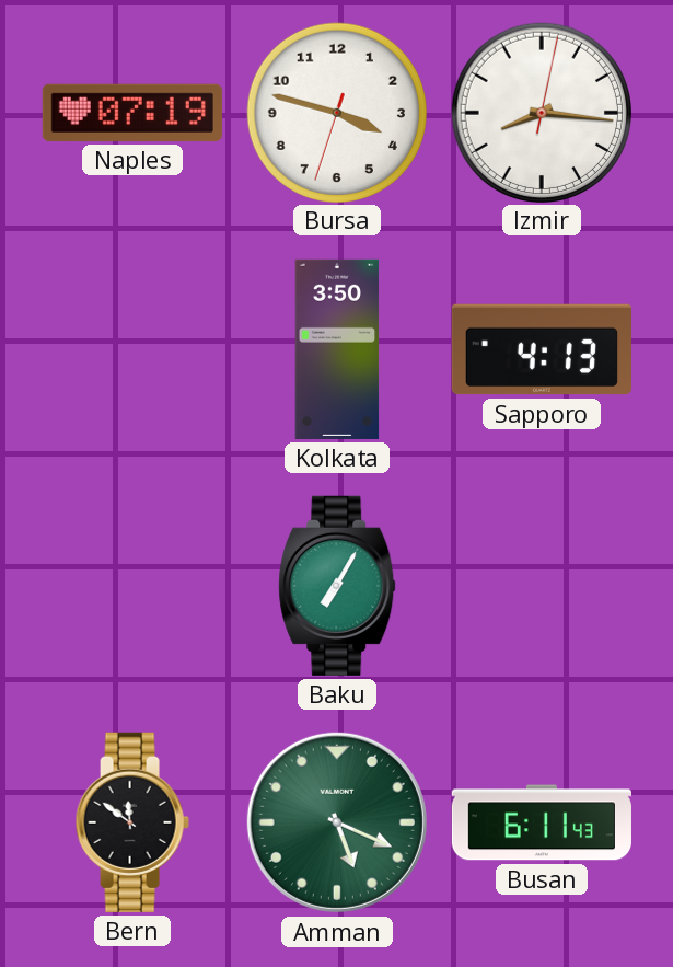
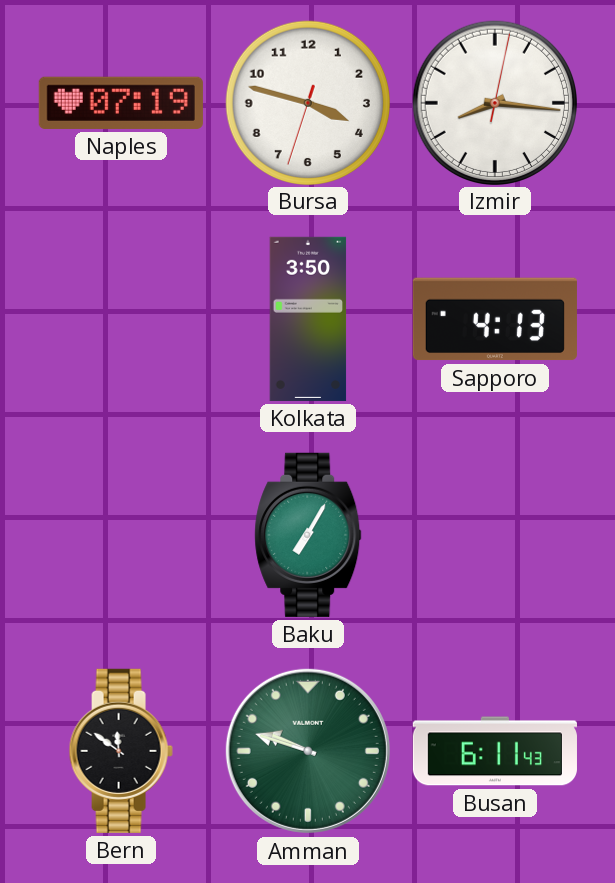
Amman: 5:19 -> 9:48
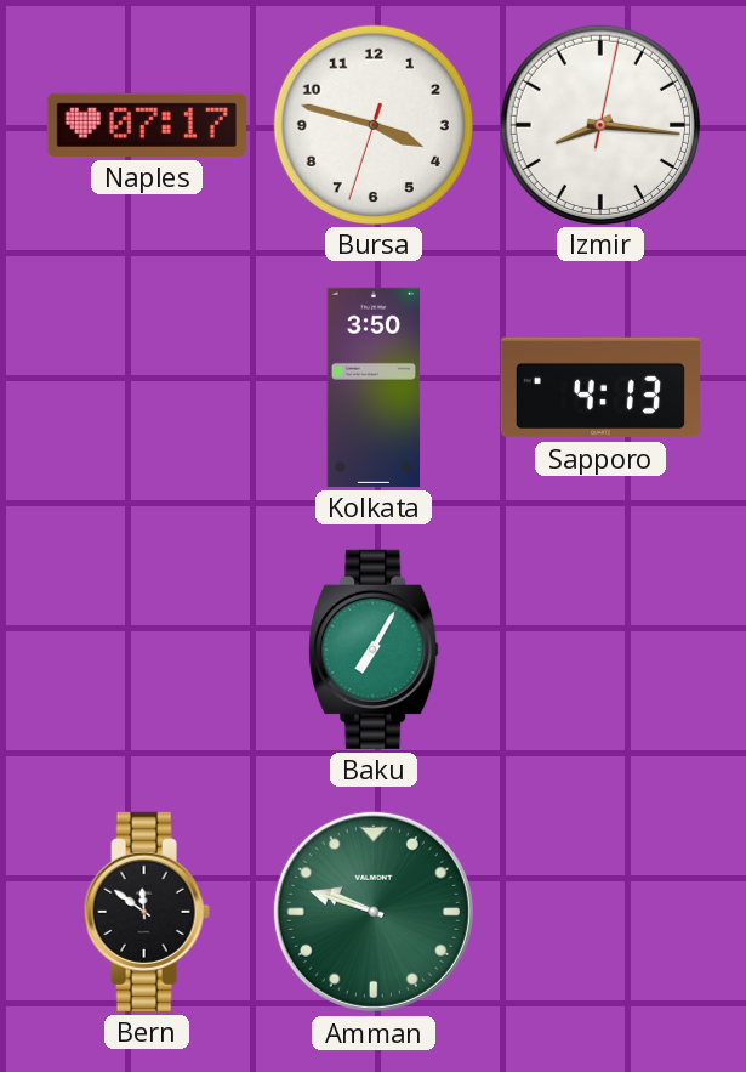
Naples: 07:19 -> 07:17
Busan: 6:11 -> none
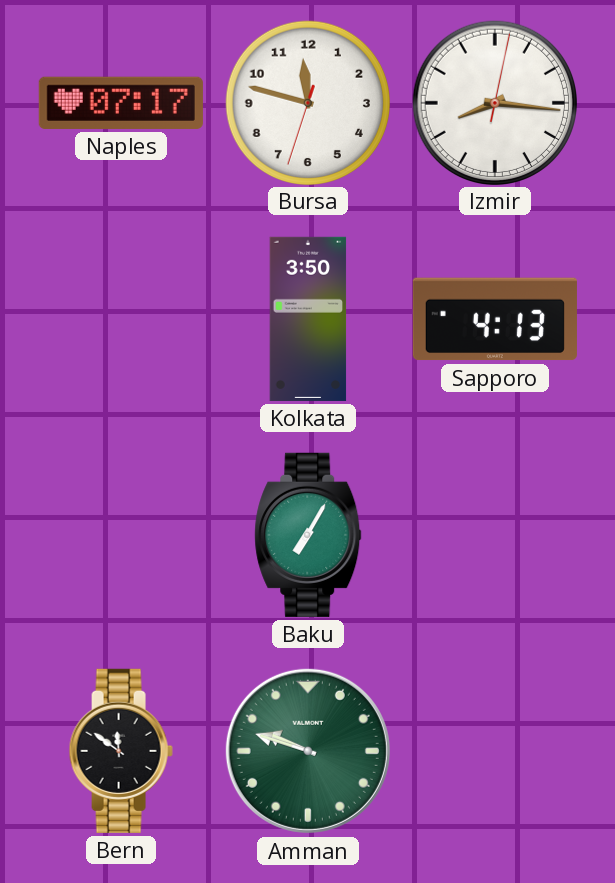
Bursa: 3:47 -> 11:47
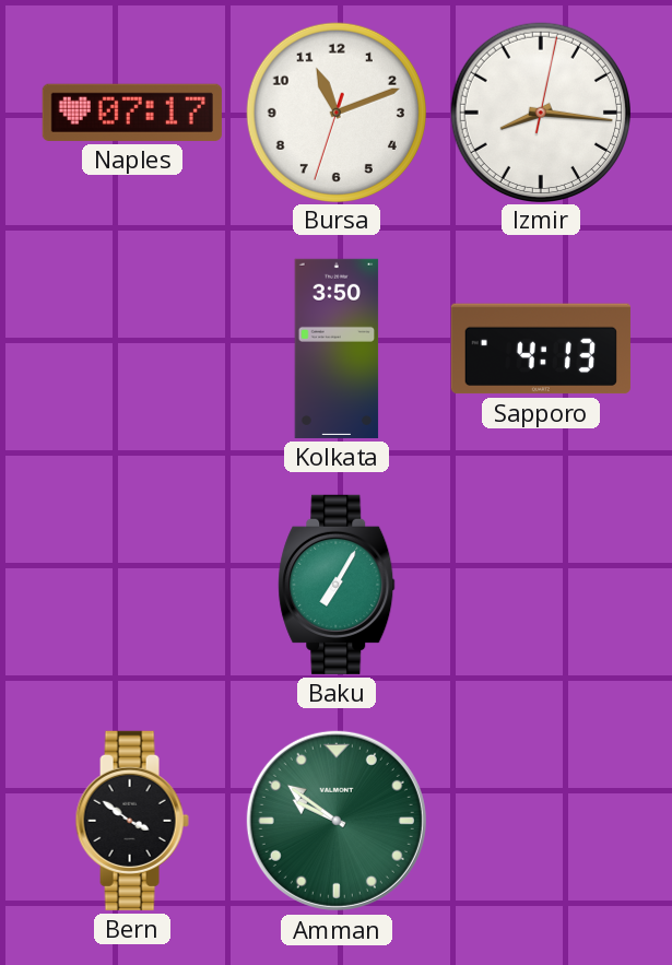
Bursa: 11:47 -> 11:11
Bern: 11:51 -> 3:51
Amman: 9:48 -> 9:51
